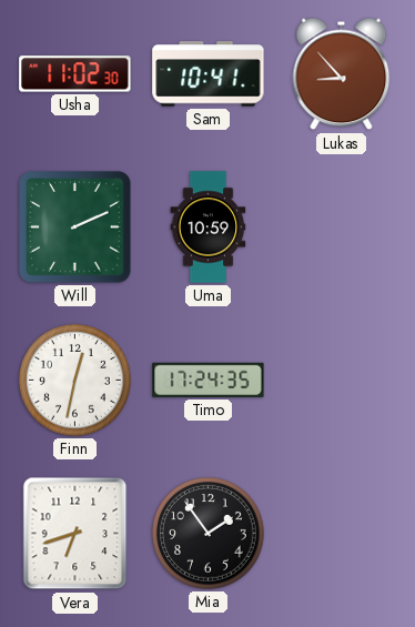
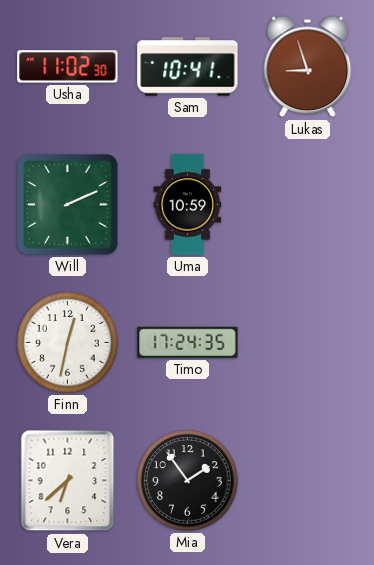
Lukas: 8:53 -> 8:57
Vera: 6:42 -> 6:38
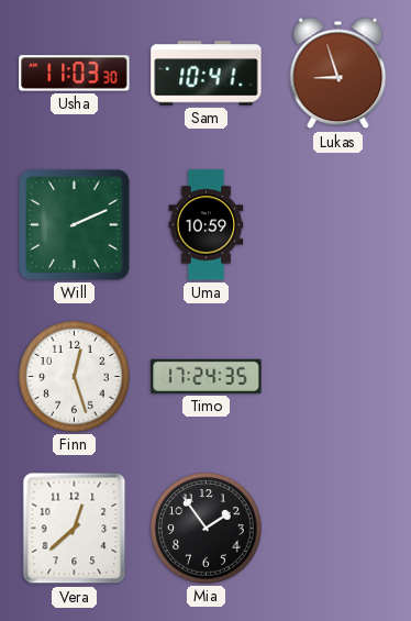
Usha: 11:02 -> 11:03
Finn: 12:32 -> 12:27
Vera: 6:38 -> 12:38
